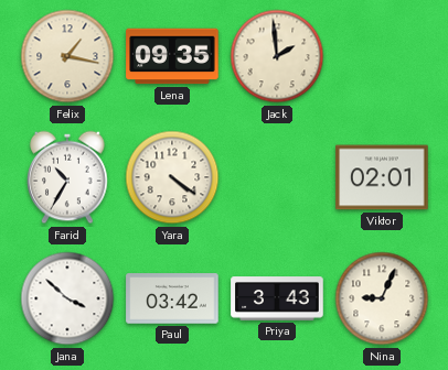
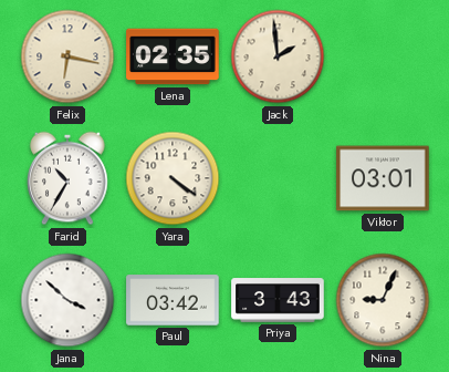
Felix: 1:17 -> 6:17
Lena: 09:35 -> 02:35
Viktor: 02:01 -> 03:01
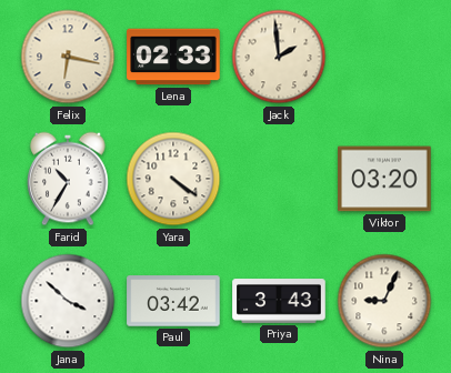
Lena: 02:35 -> 02:33
Viktor: 03:01 -> 03:20
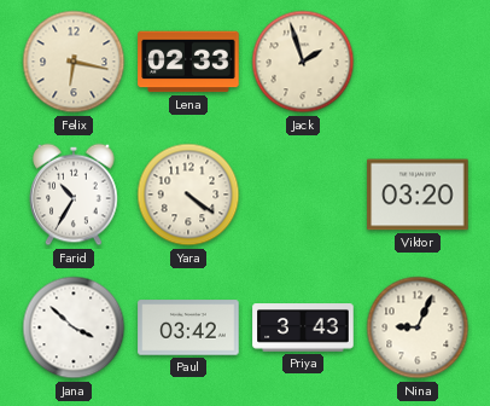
Jack: 1:59 -> 1:57
